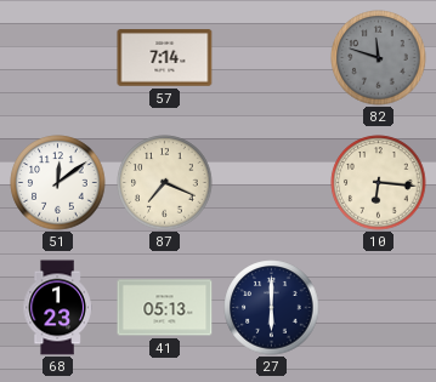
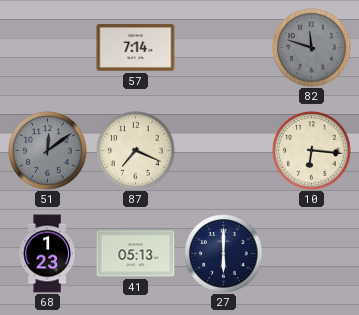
51 dial: white -> grey
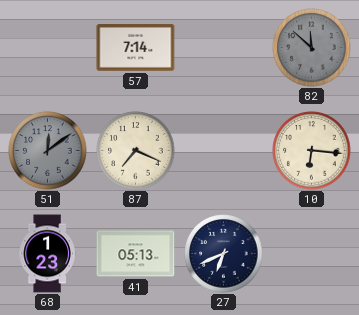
82: 11:48 -> 11:52
27: 6:00 -> 6:41
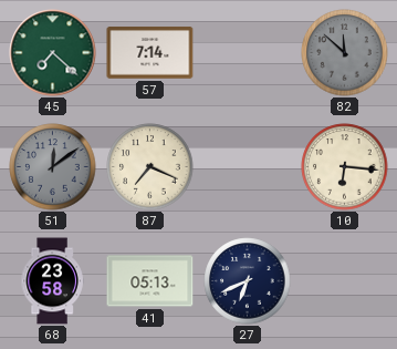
45: none -> 7:22
68: 1:23 -> 23:58
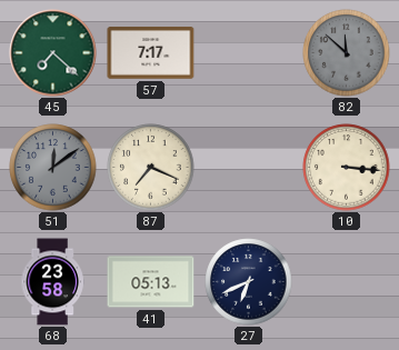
57: 7:14 -> 7:17
10: 6:16 -> 3:16
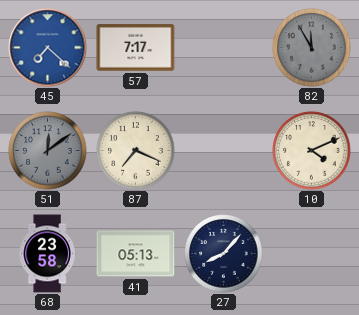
45 dial: green -> blue
82: 11:52 -> 11:55
10: 3:16 -> 4:11
27: 6:41 -> 8:07
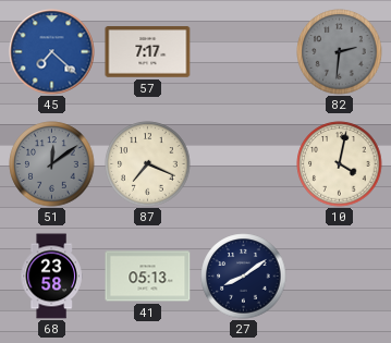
82: 11:55 -> 2:31
10: 4:11 -> 4:02
27: 8:07 -> 8:09
